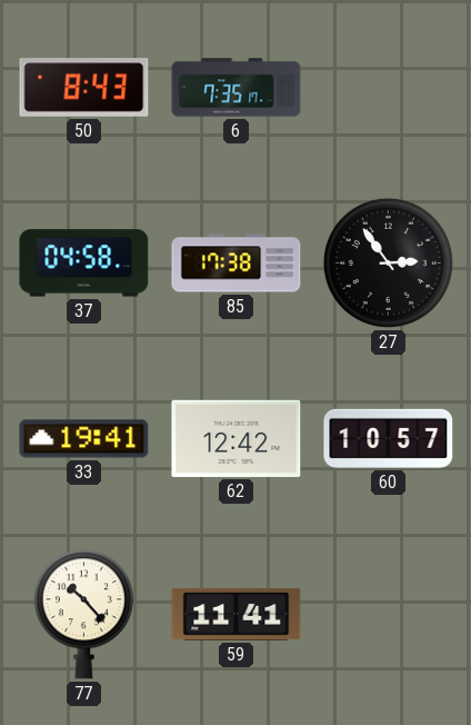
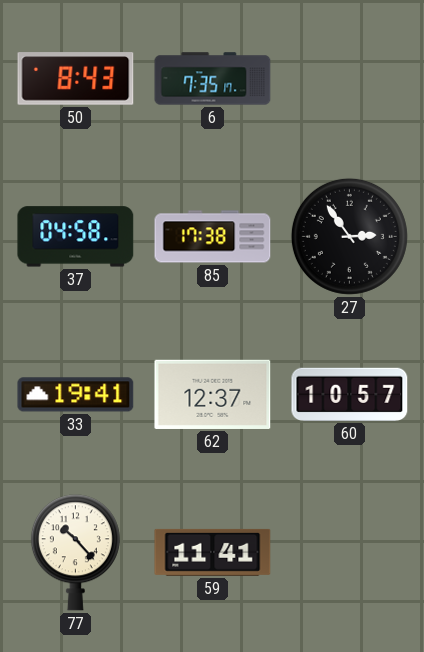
62: 12:42 -> 12:37
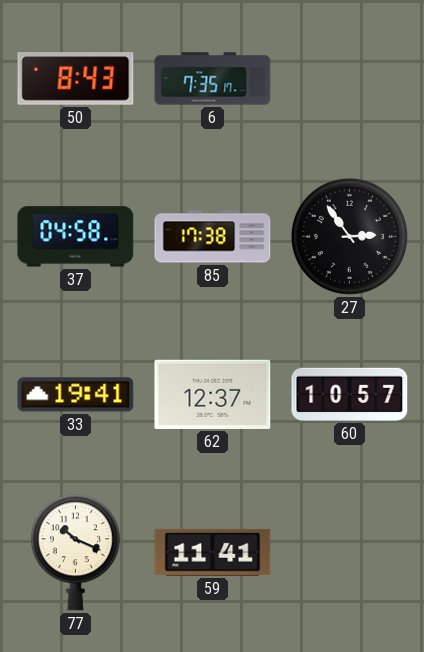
77: 10:23 -> 10:19
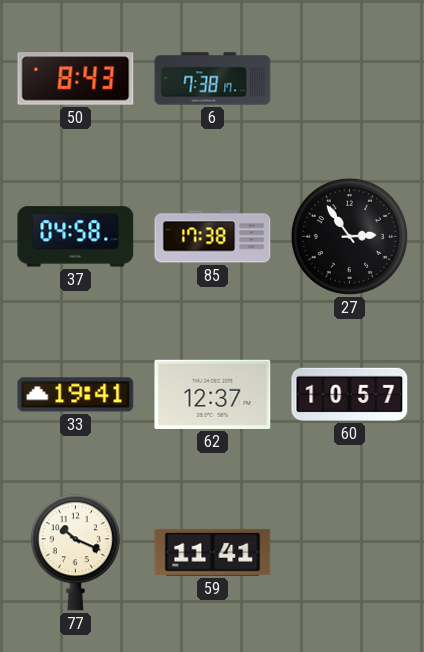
6: 7:35 -> 7:38
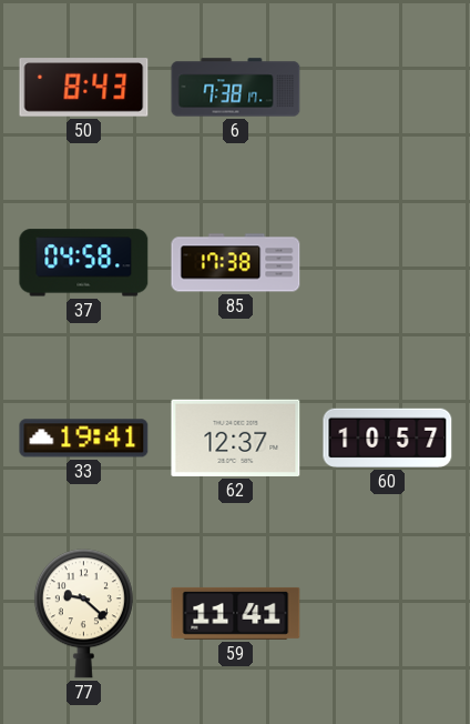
27: 2:54 -> none
77: 10:19 -> 9:22
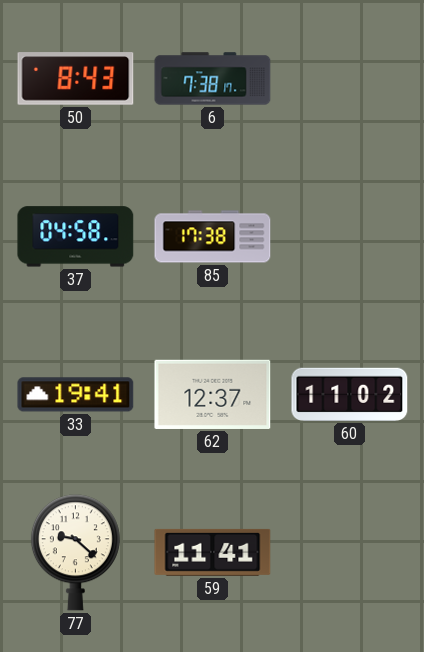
60: 10:57 -> 11:02
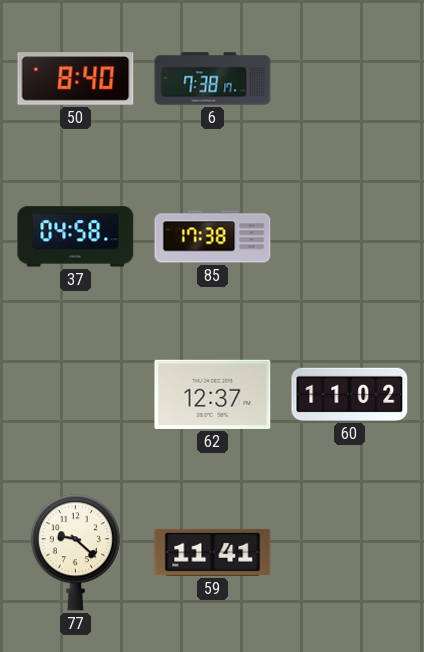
50: 8:43 -> 8:40
33: 19:41 -> none
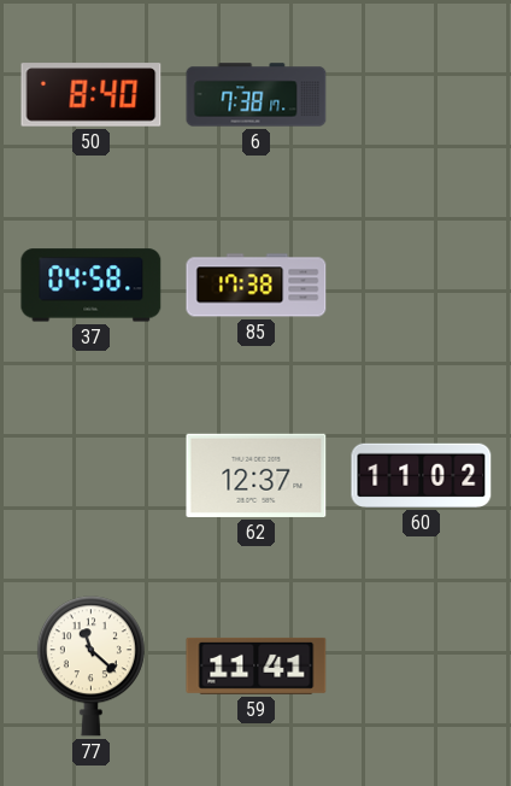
77: 9:22 -> 11:22
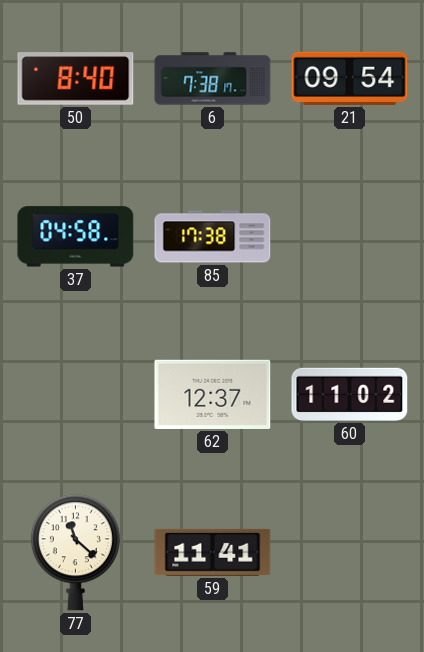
21: none -> 09:54
